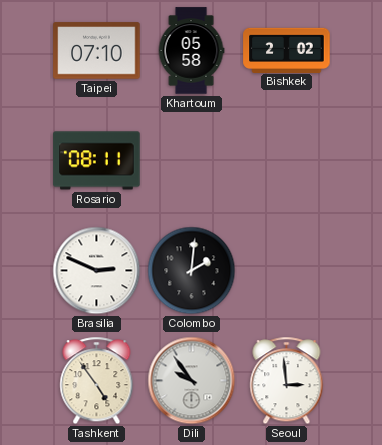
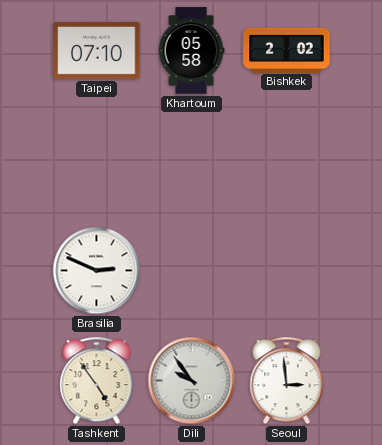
Rosario: 08:11 -> none
Colombo: 2:01 -> none
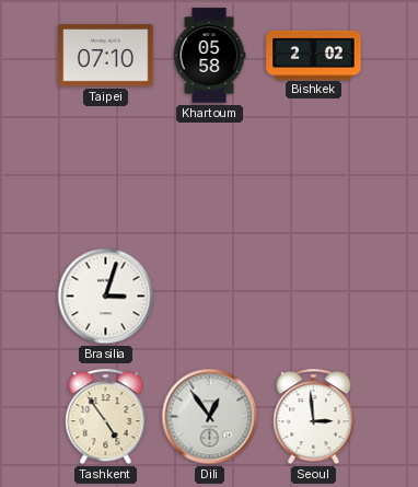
Brasilia: 2:49 -> 3:03
Dili: 9:54 -> 12:54
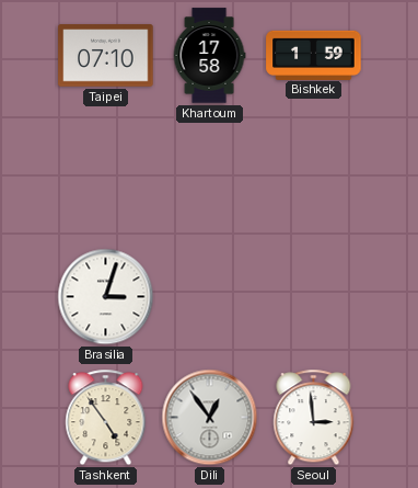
Khartoum: 05:58 -> 17:58
Bishkek: 2:02 -> 1:59
